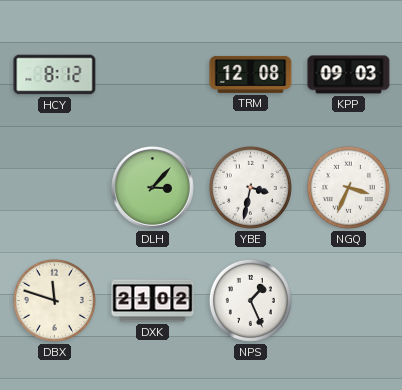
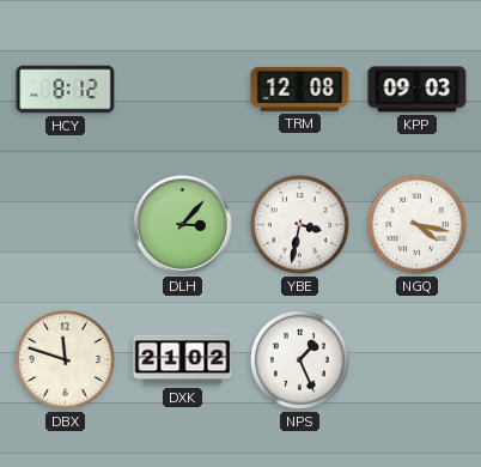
NGQ: 3:34 -> 4:17
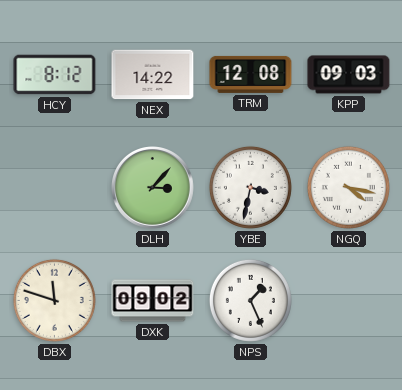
NEX: none -> 14:22
DXK: 21:02 -> 09:02
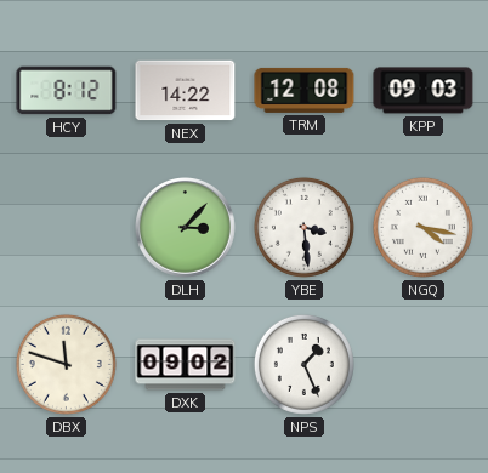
YBE: 3:32 -> 3:29
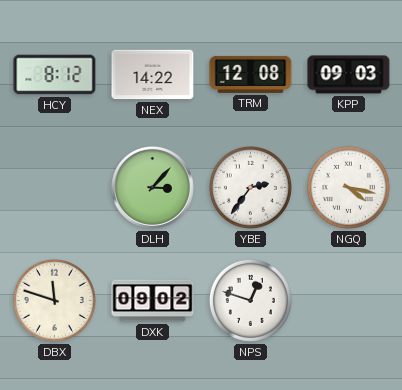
YBE: 3:29 -> 2:36
NPS: 1:26 -> 12:48
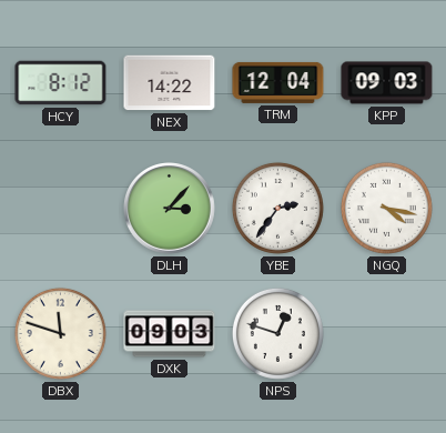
TRM: 12:08 -> 12:04
DXK: 09:02 -> 09:03
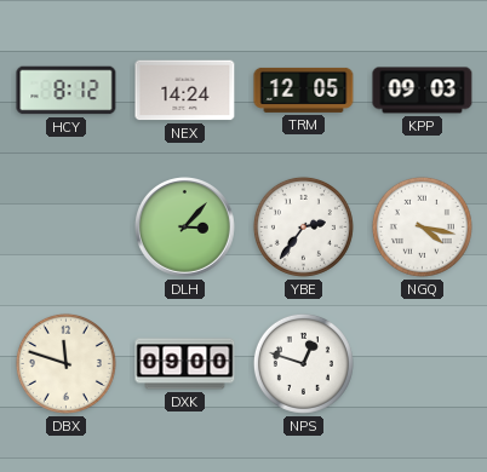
NEX: 14:22 -> 14:24
TRM: 12:04 -> 12:05
DXK: 09:03 -> 09:00
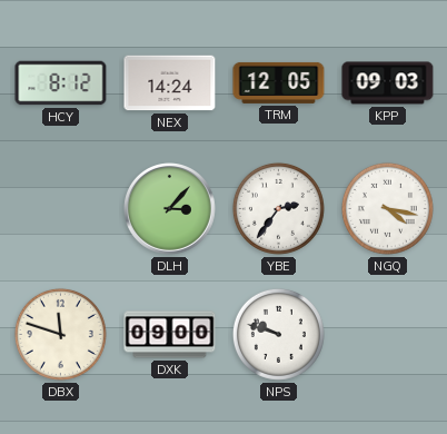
NPS: 12:48 -> 9:48
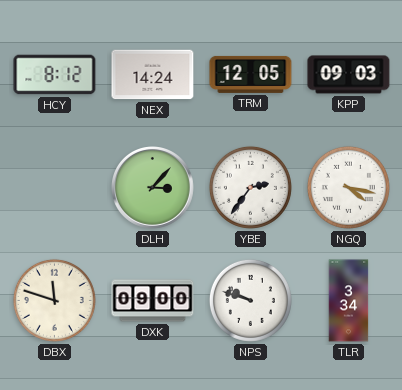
TLR: none -> 3:34
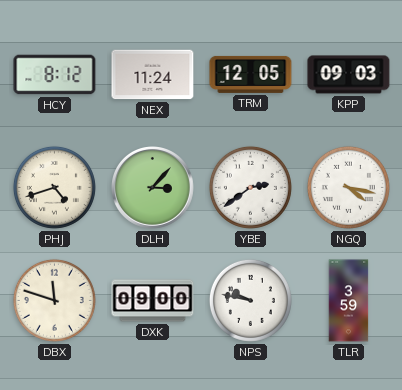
NEX: 14:24 -> 11:24
PHJ: none -> 4:42
YBE: 2:36 -> 2:39
NPS: 9:48 -> 9:47
TLR: 3:34 -> 3:59
